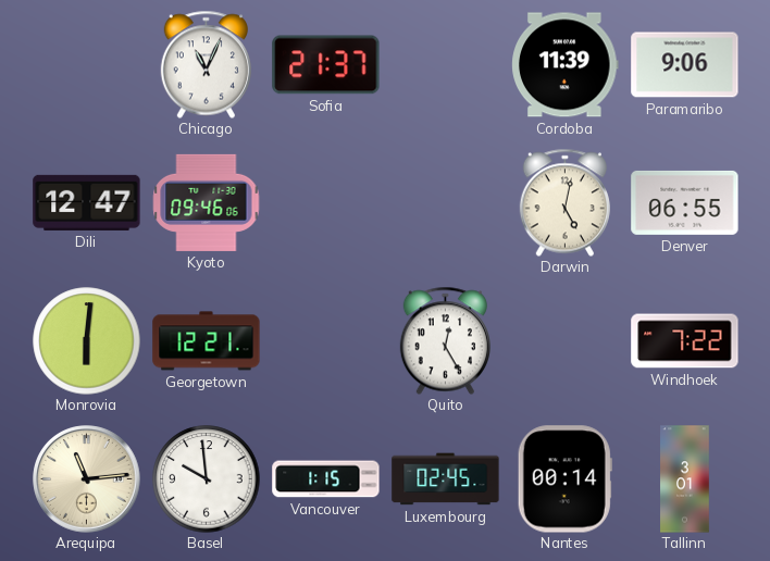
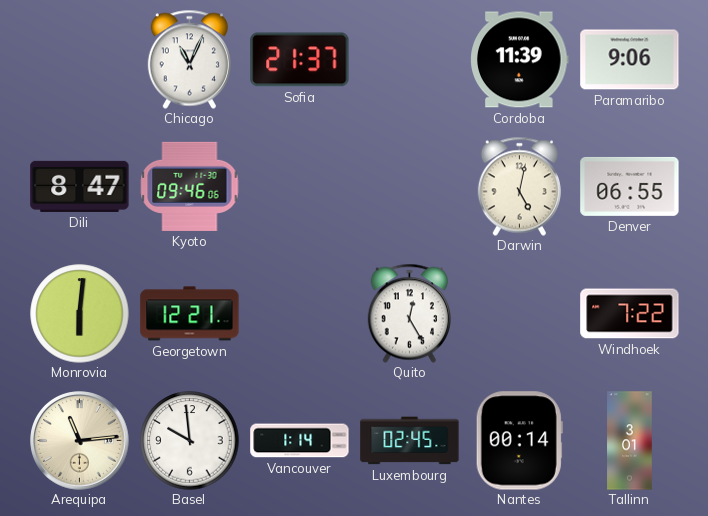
Dili: 12:47 -> 8:47
Vancouver: 1:15 -> 1:14
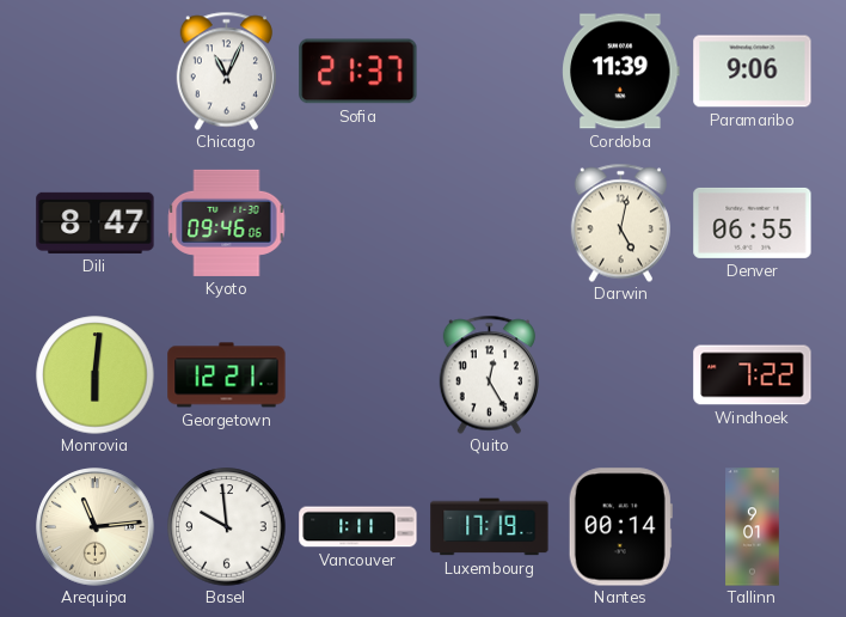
Vancouver: 1:14 -> 1:11
Luxembourg: 02:45 -> 17:19
Tallinn: 3:01 -> 9:01
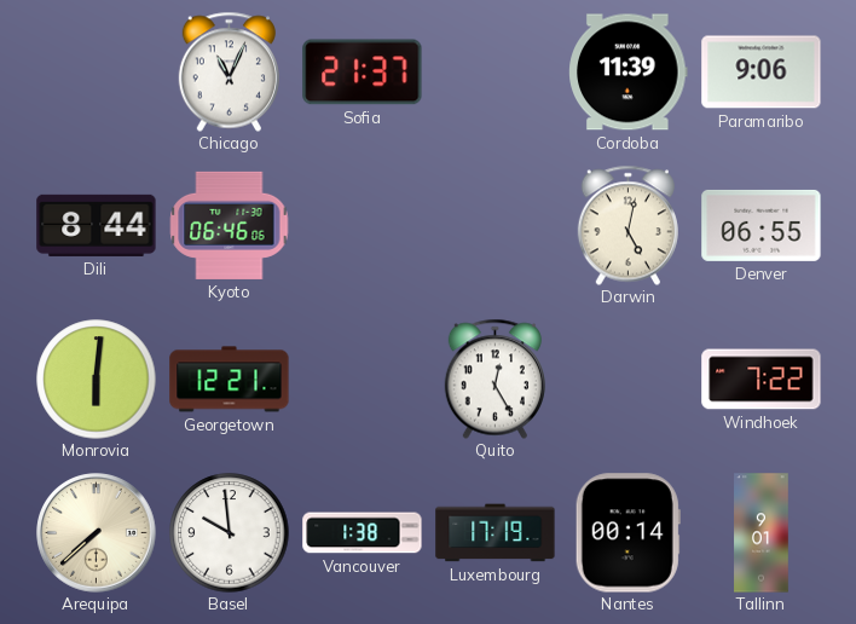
Dili: 8:47 -> 8:44
Kyoto: 09:46 -> 06:46
Arequipa: 11:14 -> 7:38
Vancouver: 1:11 -> 1:38
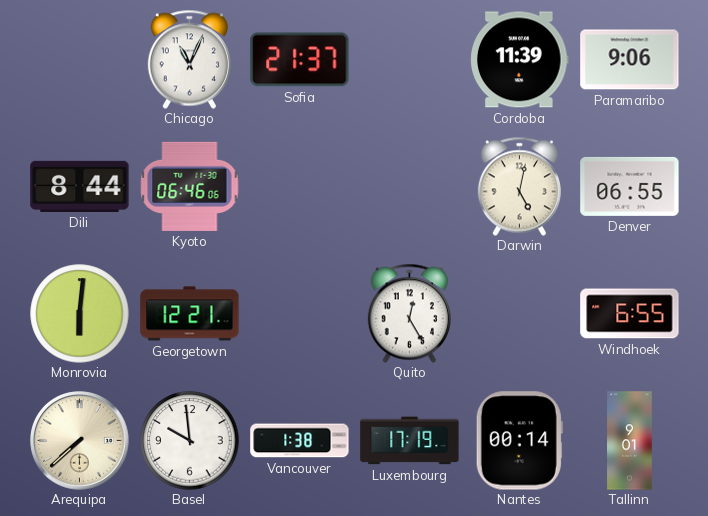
Windhoek: 7:22 -> 6:55
